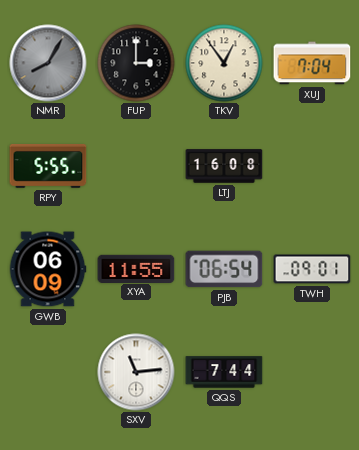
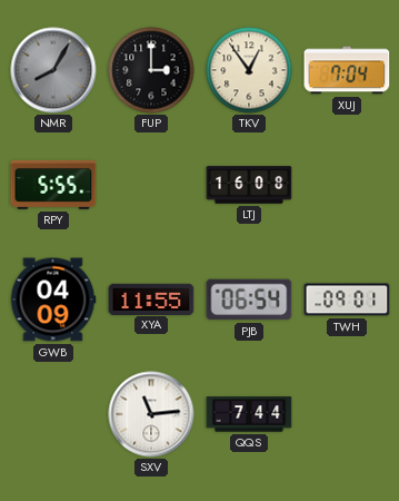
GWB: 06:09 -> 04:09
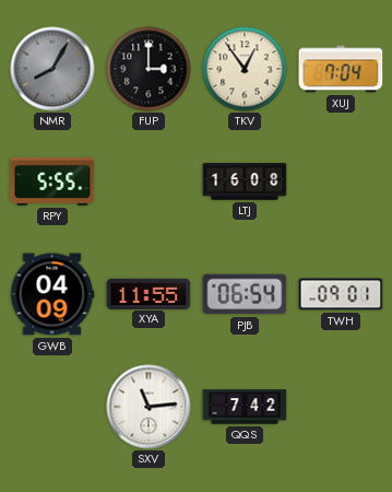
QQS: 7:44 -> 7:42
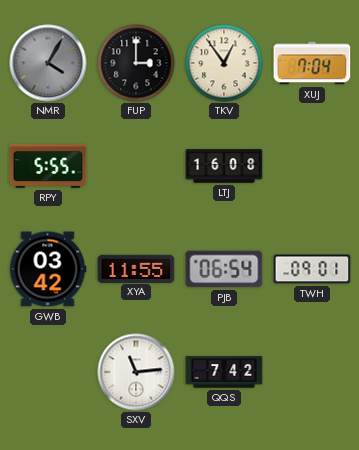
NMR: 8:05 -> 4:05
GWB: 04:09 -> 03:42
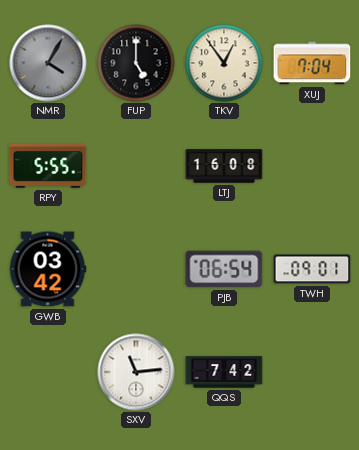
FUP: 3:00 -> 5:00
XYA: 11:55 -> none
